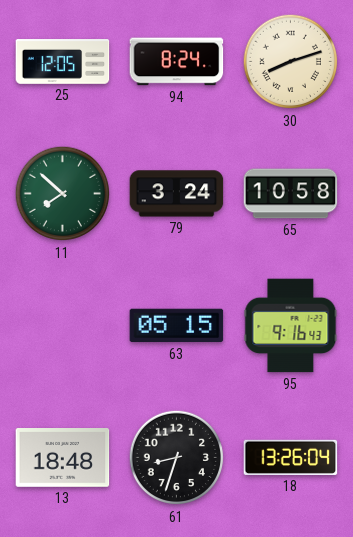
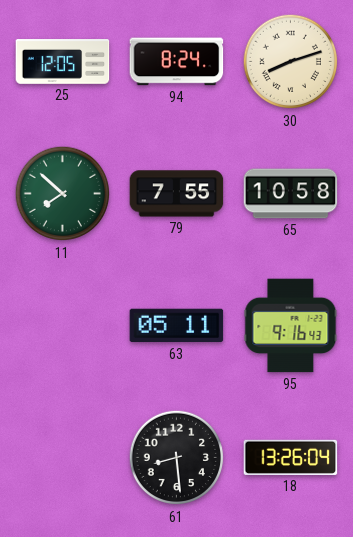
79: 3:24 -> 7:55
63: 05:15 -> 05:11
13: 18:48 -> none
61: 8:33 -> 8:29
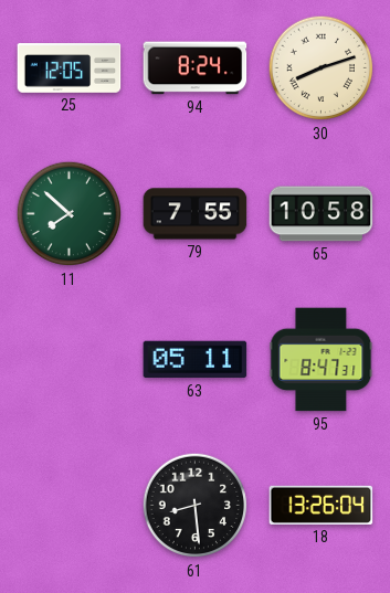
95: 9:16 -> 8:47
